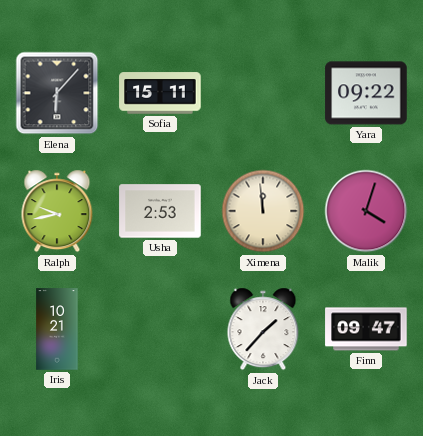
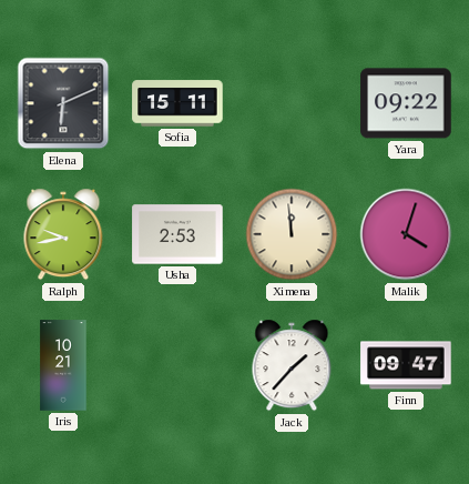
Elena: 6:07 -> 6:11
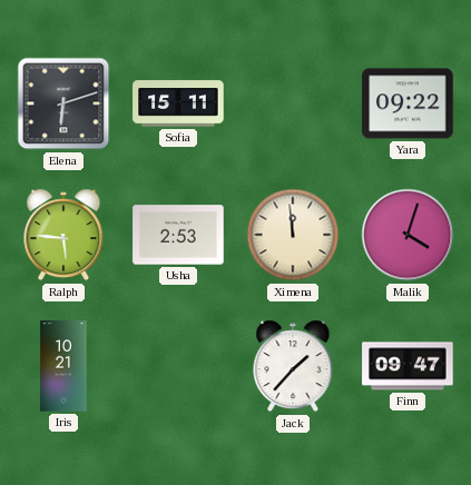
Elena: 6:11 -> 6:12
Ralph: 9:43 -> 5:46
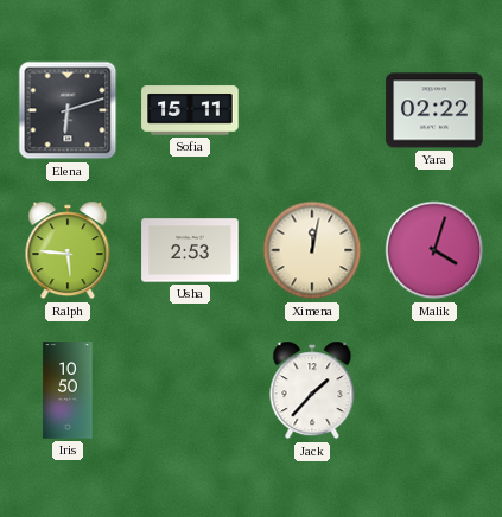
Yara: 09:22 -> 02:22
Ximena: 11:59 -> 12:02
Iris: 10:21 -> 10:50
Finn: 09:47 -> none
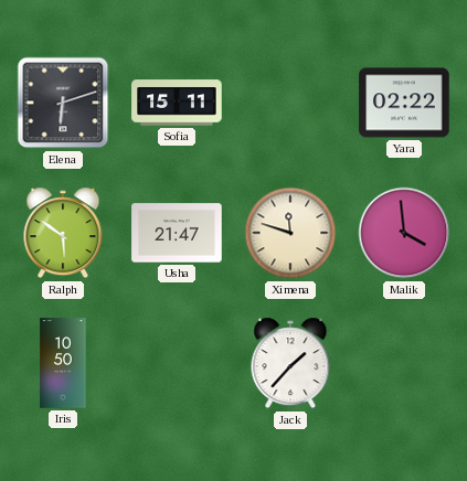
Ralph: 5:46 -> 5:51
Usha: 2:53 -> 21:47
Ximena: 12:02 -> 11:48
Malik: 4:03 -> 3:59
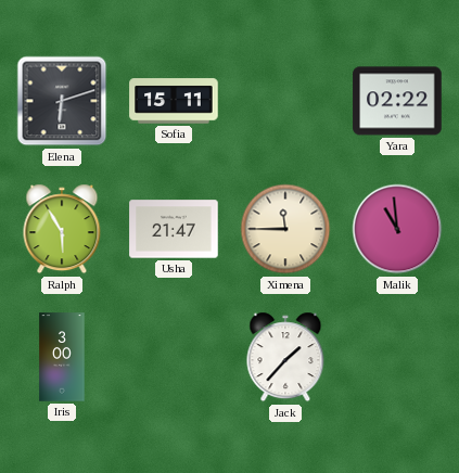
Ralph: 5:51 -> 5:55
Ximena: 11:48 -> 11:45
Malik: 3:59 -> 10:59
Iris: 10:50 -> 3:00
